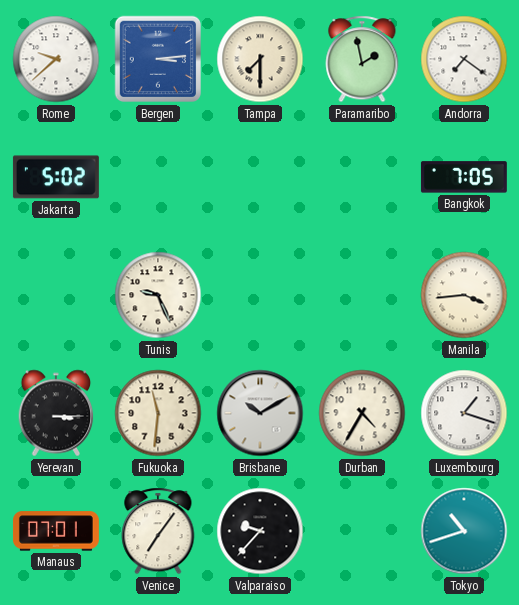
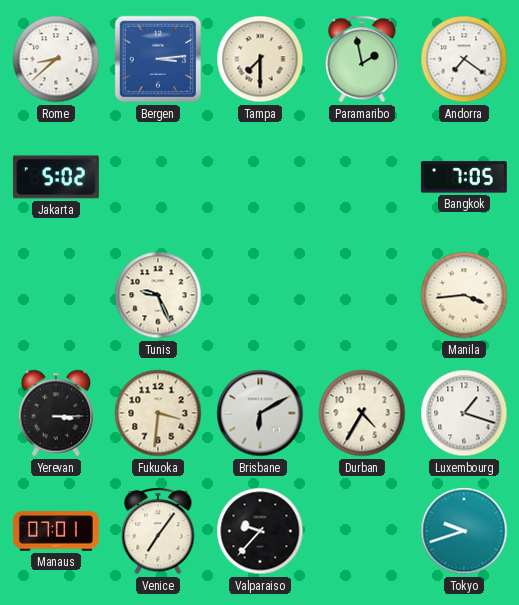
Rome: 9:38 -> 8:38
Fukuoka: 11:31 -> 3:31
Brisbane: 10:10 -> 6:10
Tokyo: 10:42 -> 9:42
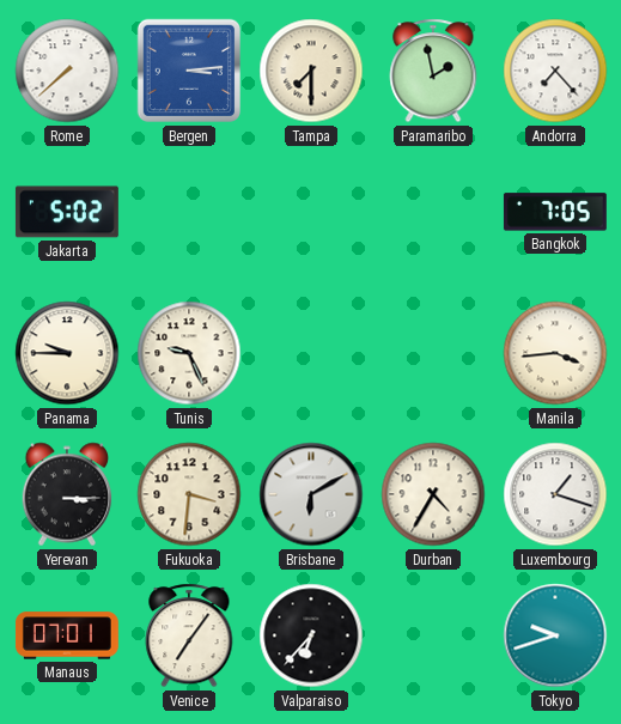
Rome: 8:38 -> 7:38
Andorra: 7:21 -> 7:23
Panama: none -> 9:45
Valparaiso: 9:37 -> 6:37
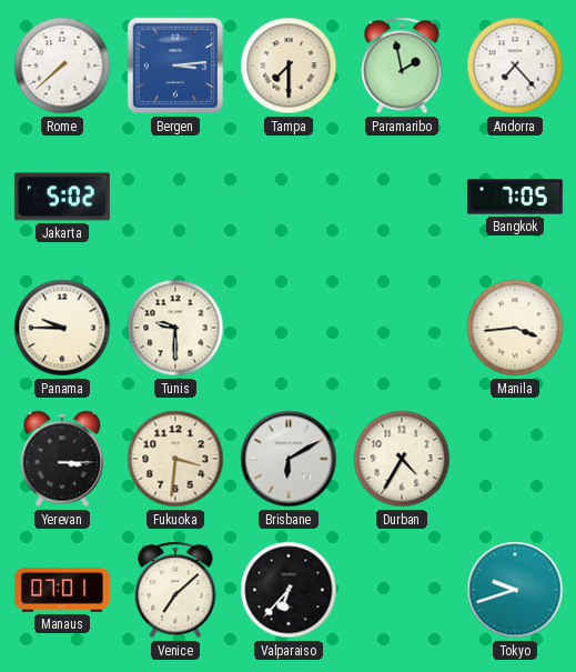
Tunis: 9:26 -> 9:30
Luxembourg: 1:18 -> none
Venice: 7:06 -> 7:08
